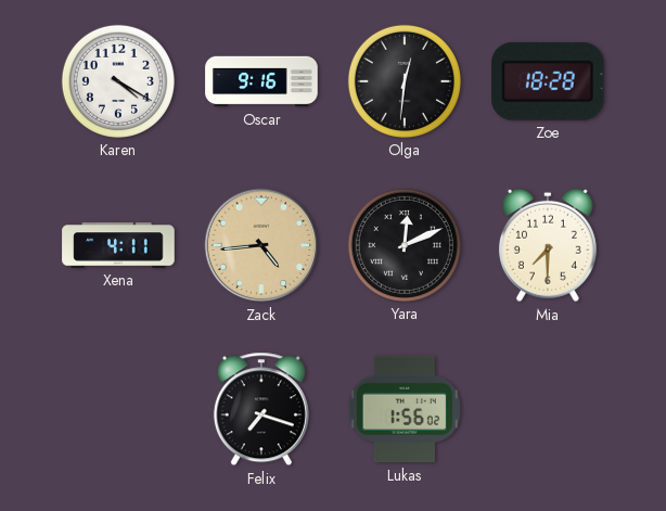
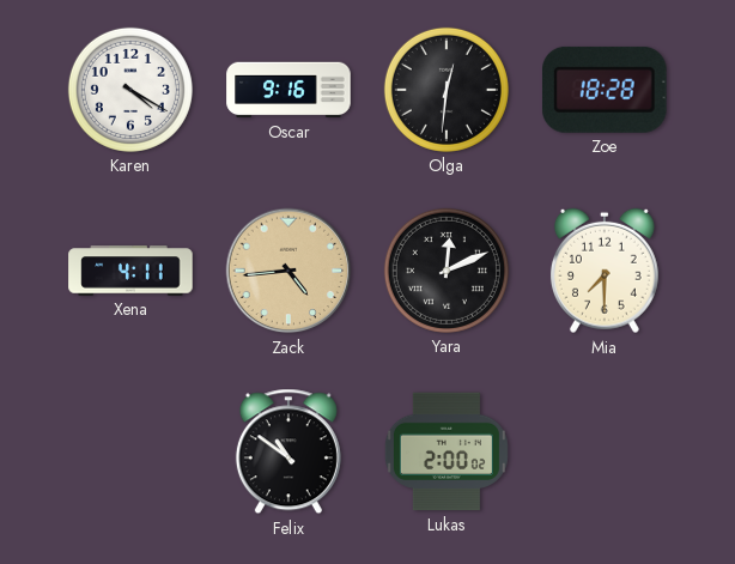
Felix: 7:18 -> 10:51
Lukas: 1:56 -> 2:00
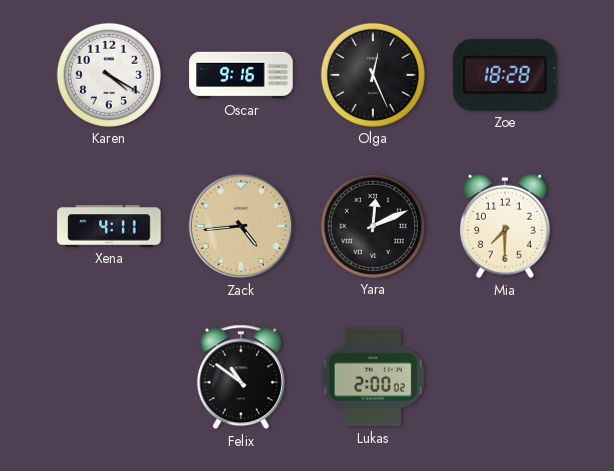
Olga: 12:31 -> 12:26
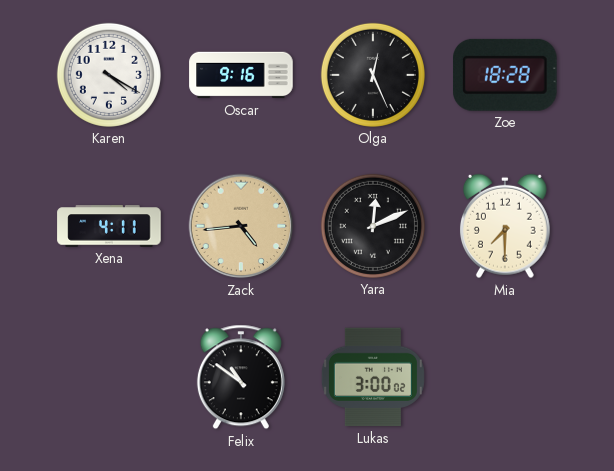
Lukas: 2:00 -> 3:00
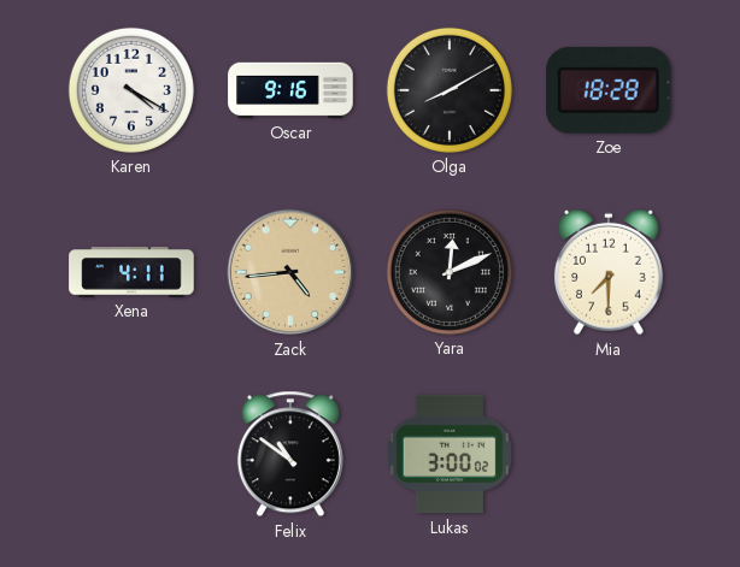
Olga: 12:26 -> 8:10
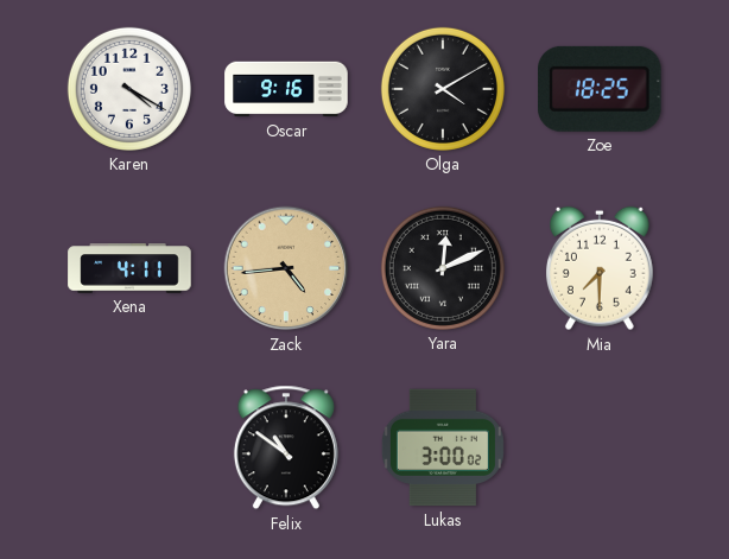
Olga: 8:10 -> 4:10
Zoe: 18:28 -> 18:25
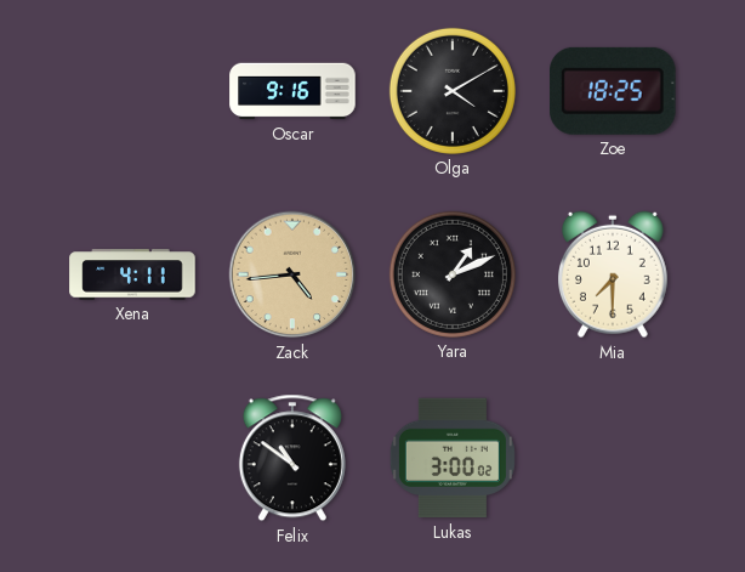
Karen: 4:20 -> none
Yara: 12:11 -> 1:11
